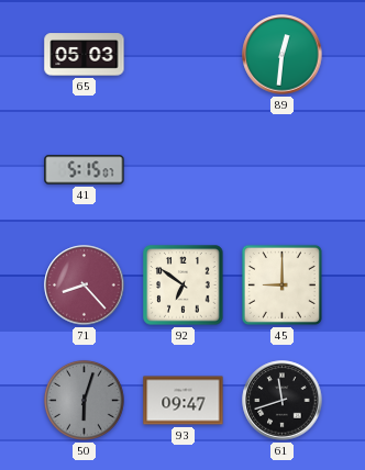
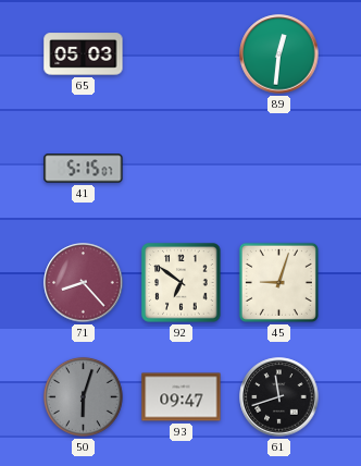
45: 9:00 -> 9:03
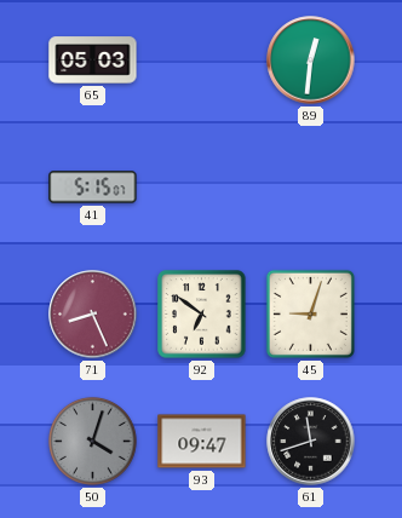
71: 8:23 -> 8:26
50: 6:03 -> 4:03
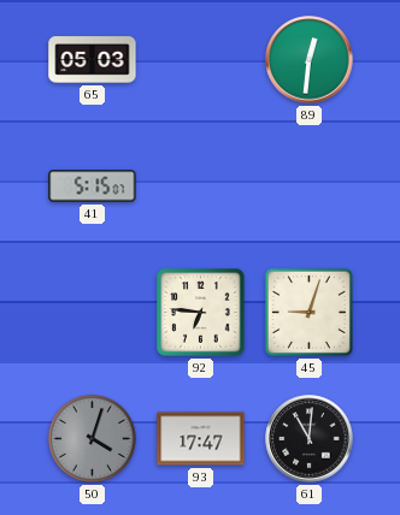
71: 8:26 -> none
92: 6:51 -> 6:46
93: 09:47 -> 17:47
61: 11:42 -> 11:01
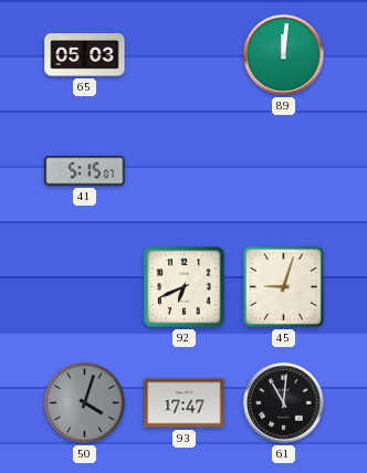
89: 12:31 -> 12:01
92: 6:46 -> 6:41
